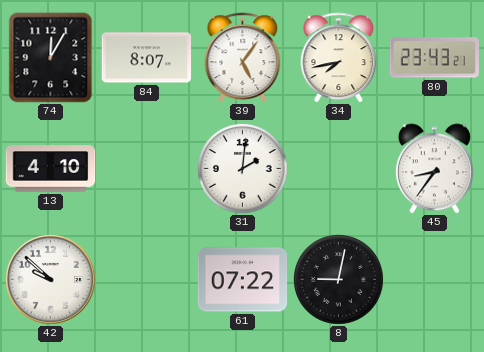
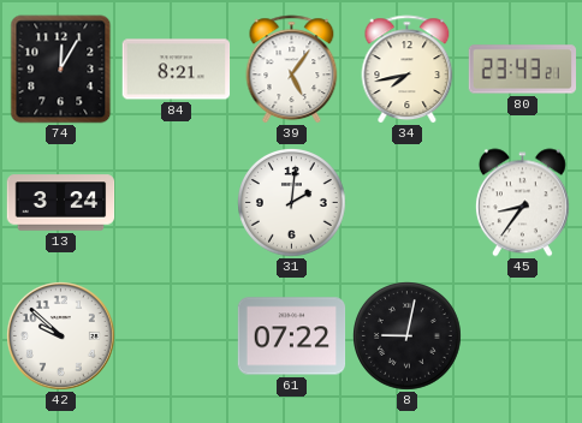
84: 8:07 -> 8:21
13: 4:10 -> 3:24
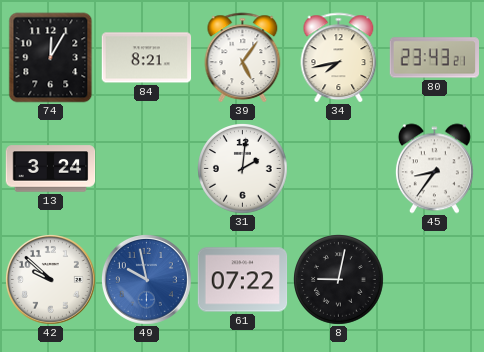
49: none -> 9:58
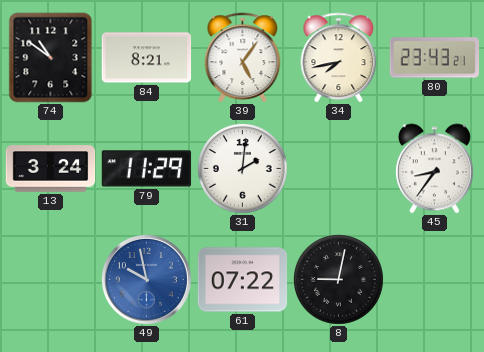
74: 12:05 -> 10:51
79: none -> 11:29
42: 9:52 -> none
